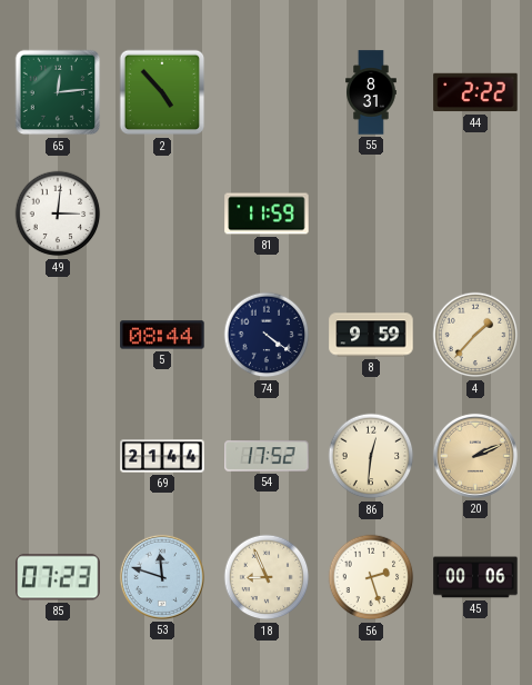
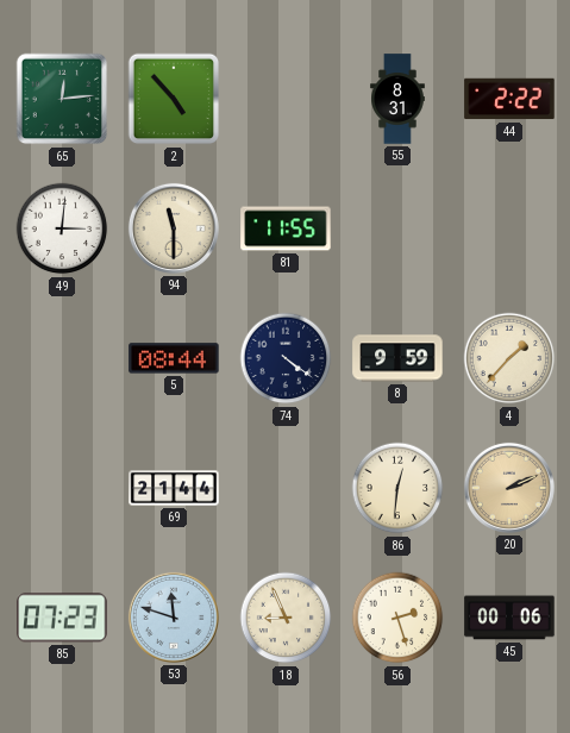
94: none -> 11:30
81: 11:59 -> 11:55
54: 17:52 -> none
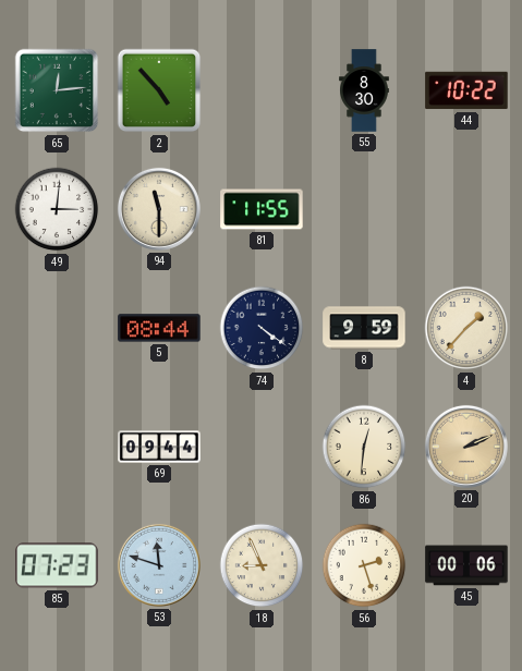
55: 8:31 -> 8:30
44: 2:22 -> 10:22
69: 21:44 -> 09:44
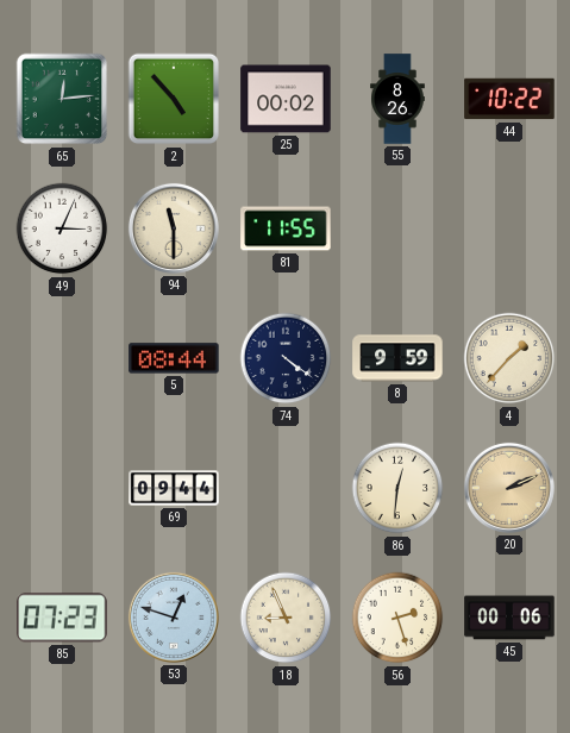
25: none -> 00:02
55: 8:30 -> 8:26
49: 3:01 -> 3:04
53: 11:48 -> 12:48
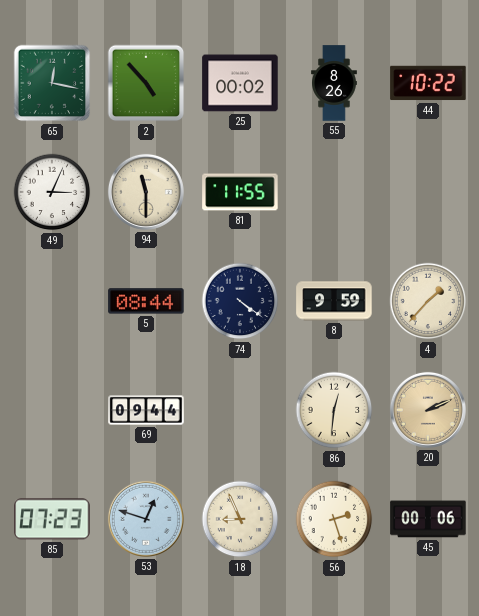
65: 12:14 -> 12:17
